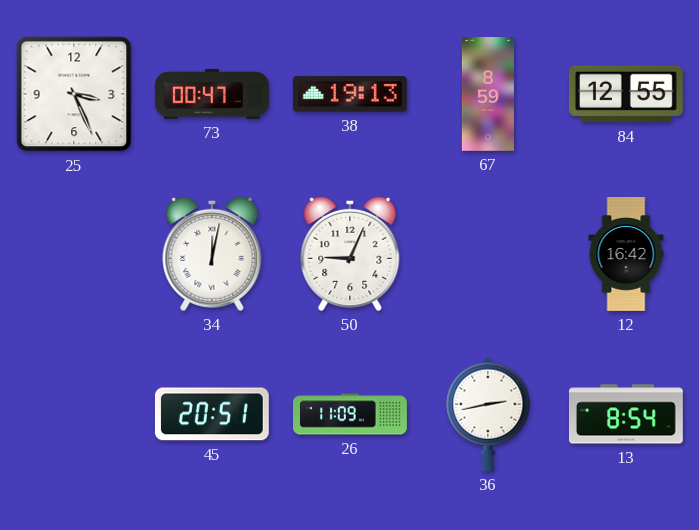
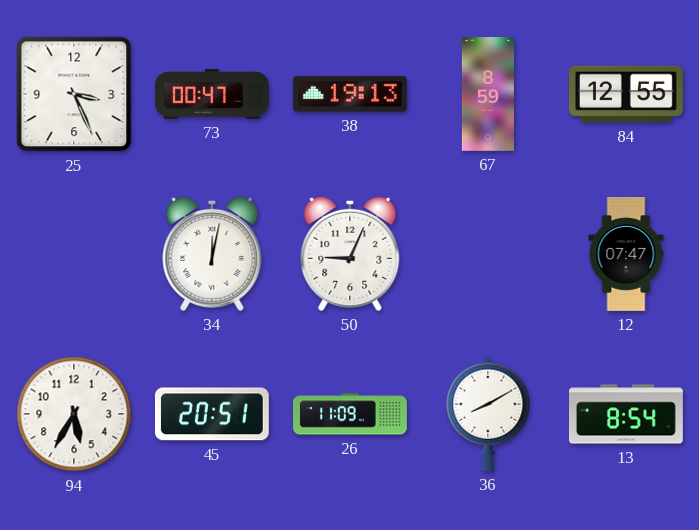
12: 16:42 -> 07:47
94: none -> 5:35
36: 2:43 -> 8:10
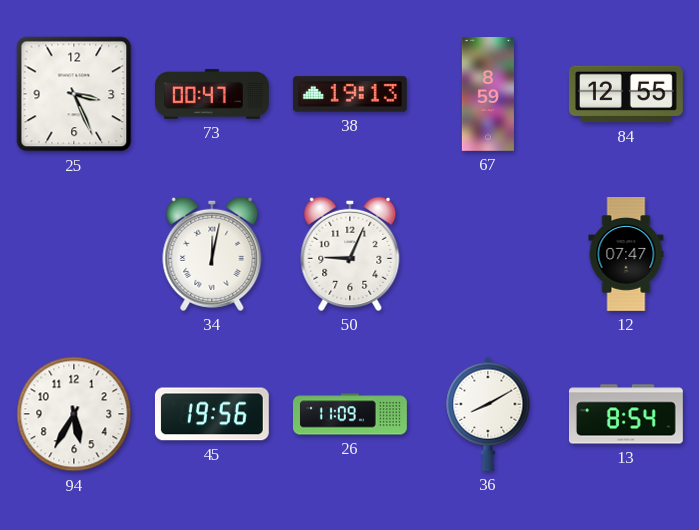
45: 20:51 -> 19:56
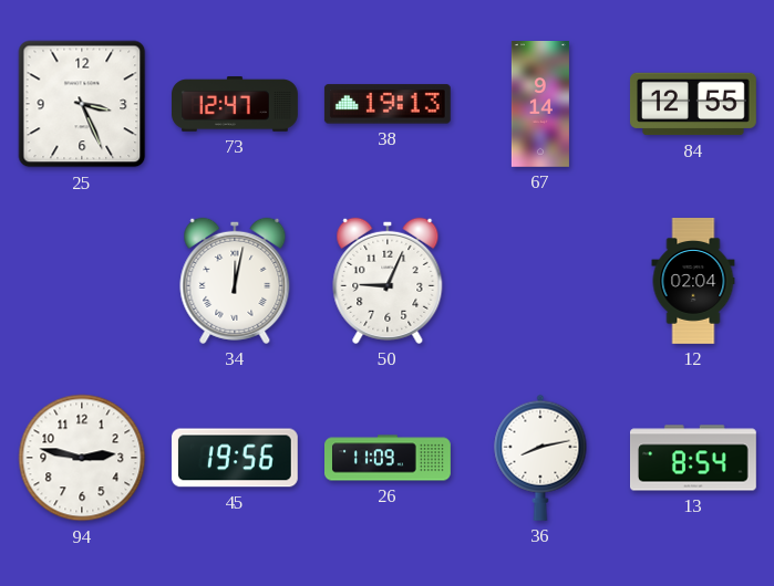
73: 00:47 -> 12:47
67: 8:59 -> 9:14
12: 07:47 -> 02:04
94: 5:35 -> 2:47
36: 8:10 -> 8:13
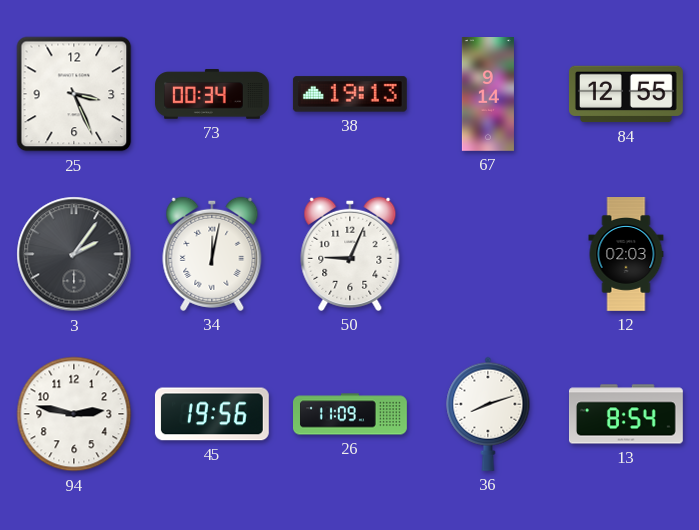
73: 12:47 -> 00:34
3: none -> 2:06
12: 02:04 -> 02:03
36: 8:13 -> 8:12
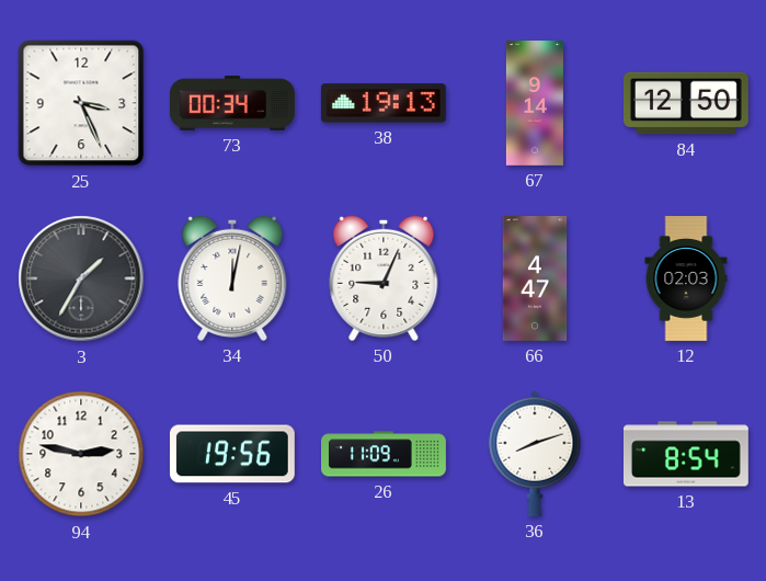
84: 12:55 -> 12:50
3: 2:06 -> 1:35
66: none -> 4:47
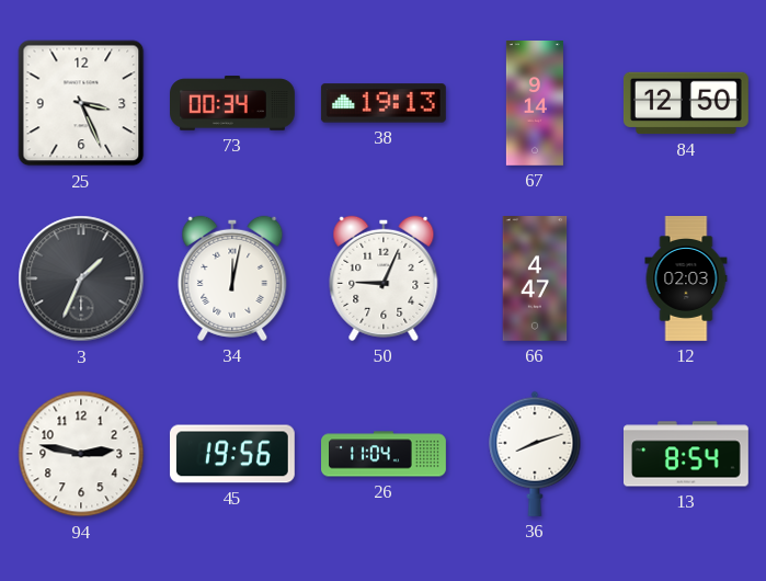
3: 1:35 -> 1:34
26: 11:09 -> 11:04
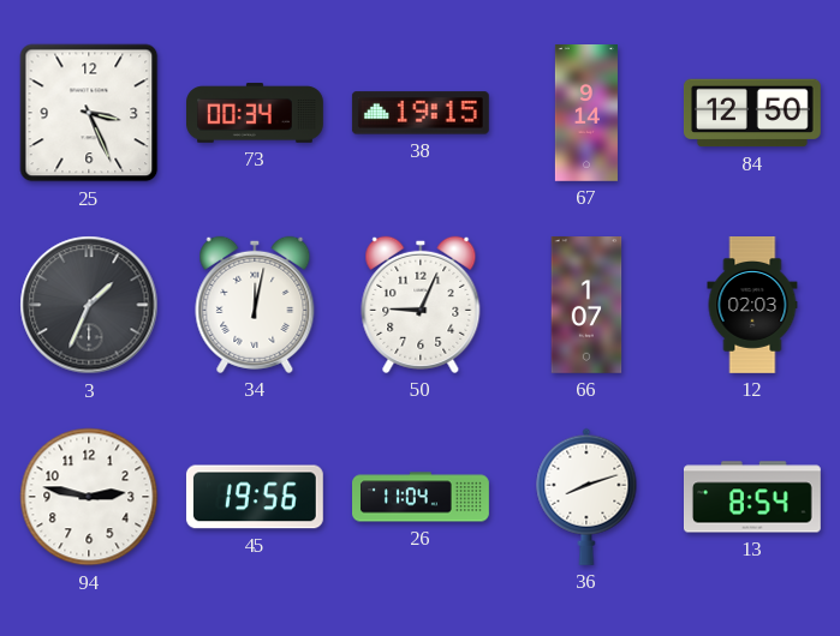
38: 19:13 -> 19:15
66: 4:47 -> 1:07
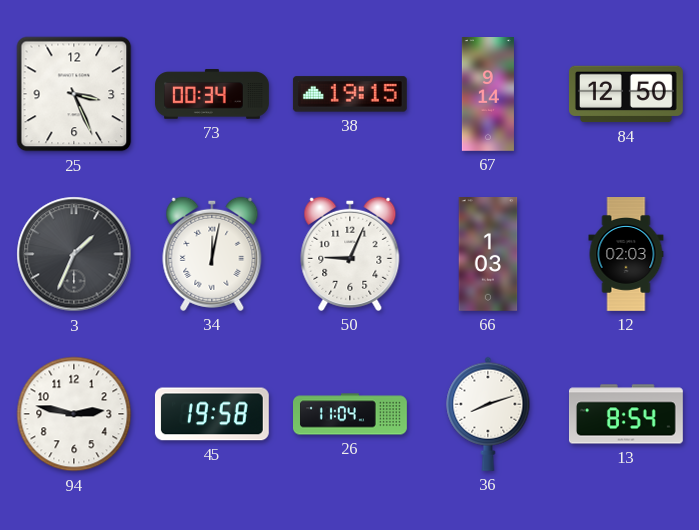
66: 1:07 -> 1:03
45: 19:56 -> 19:58
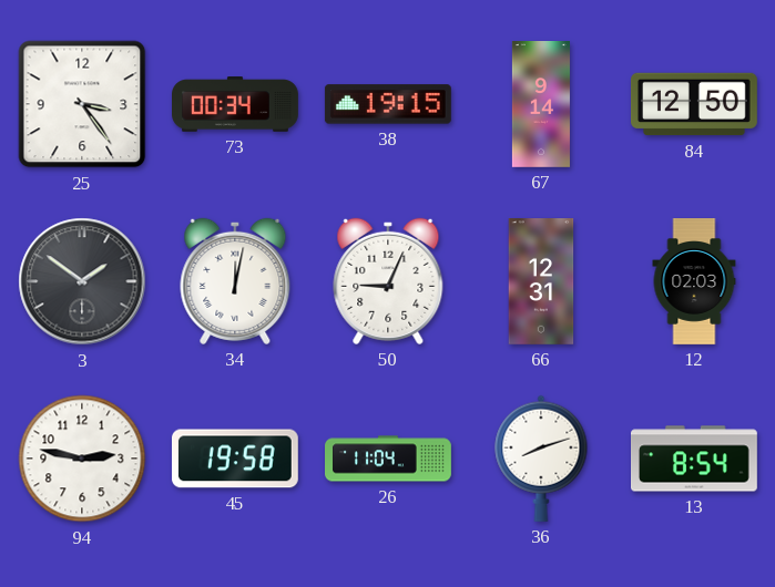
25: 3:26 -> 3:24
3: 1:34 -> 1:51
66: 1:03 -> 12:31
